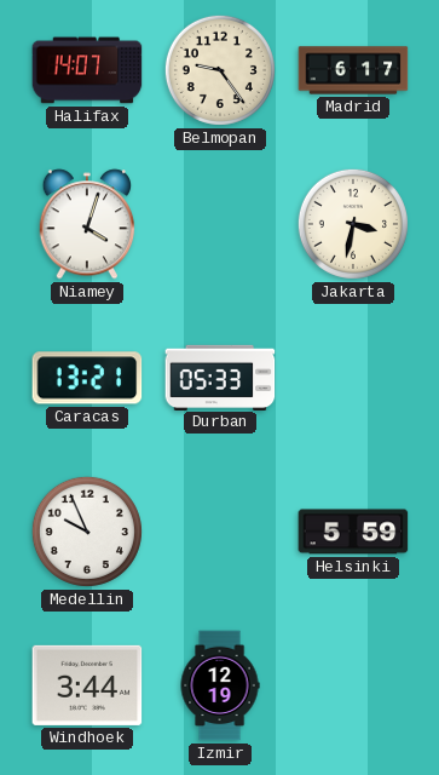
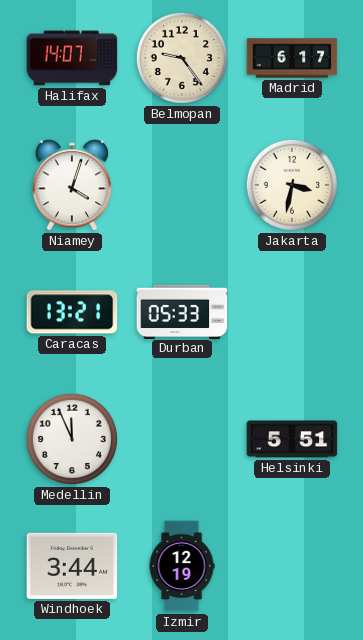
Medellin: 9:56 -> 11:56
Helsinki: 5:59 -> 5:51
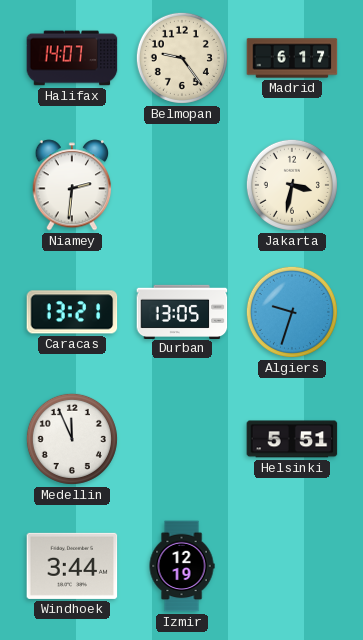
Niamey: 4:03 -> 2:31
Durban: 05:33 -> 13:05
Algiers: none -> 9:33
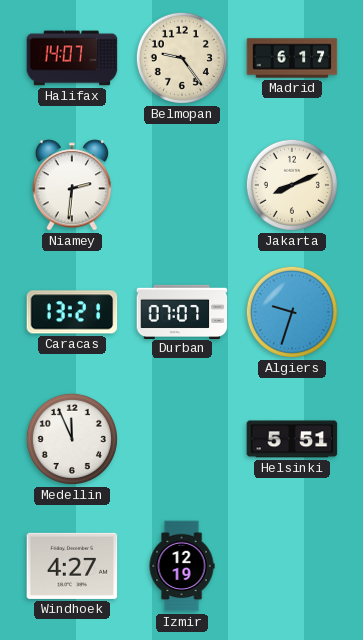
Jakarta: 3:32 -> 8:11
Durban: 13:05 -> 07:07
Windhoek: 3:44 -> 4:27
